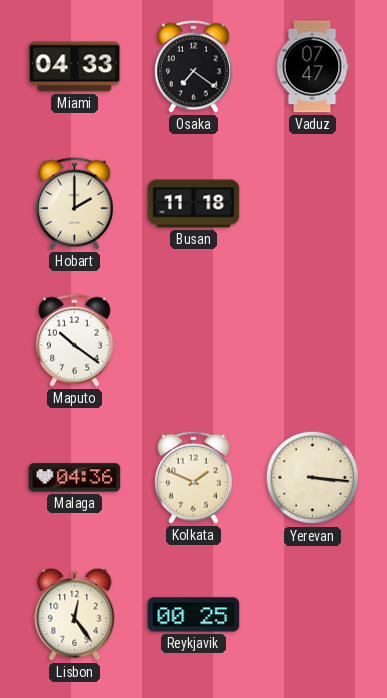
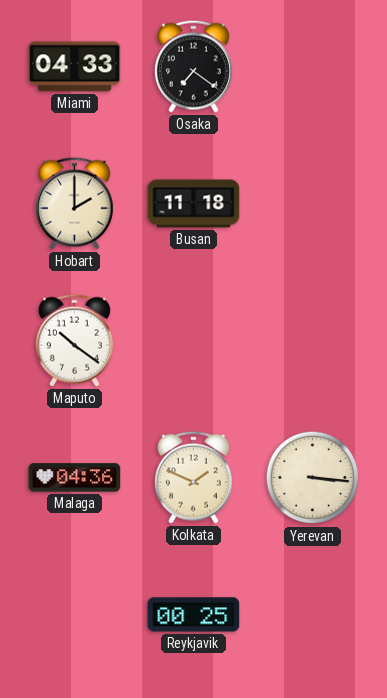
Vaduz: 07:47 -> none
Lisbon: 12:24 -> none
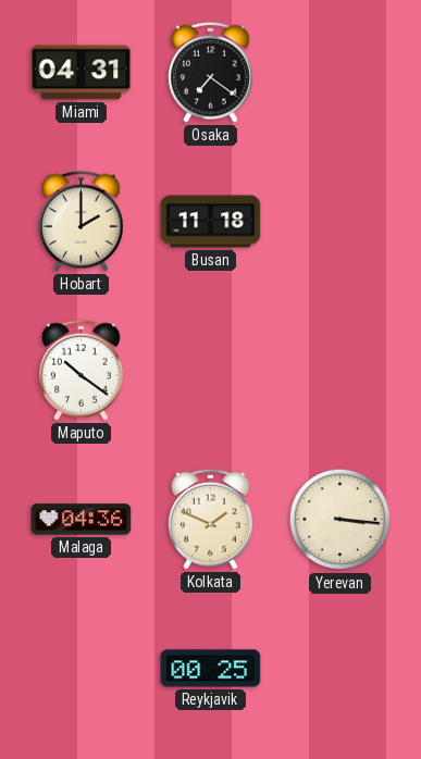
Miami: 04:33 -> 04:31
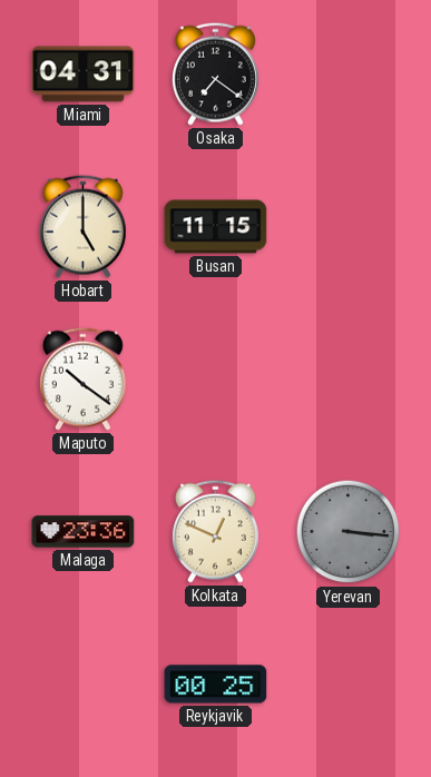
Hobart: 2:00 -> 5:00
Busan: 11:18 -> 11:15
Malaga: 04:36 -> 23:36
Kolkata: 1:49 -> 12:49
Yerevan dial: cream -> grey
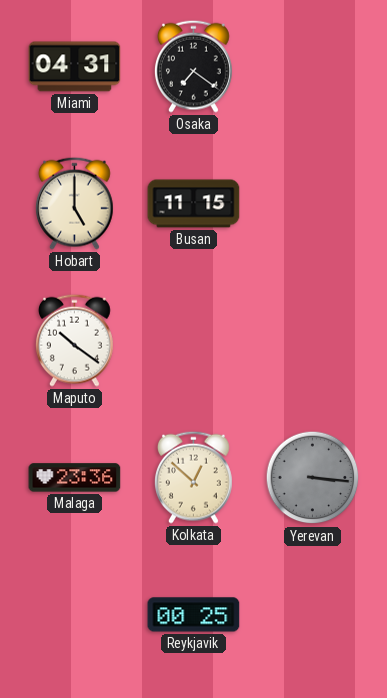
Kolkata: 12:49 -> 12:52
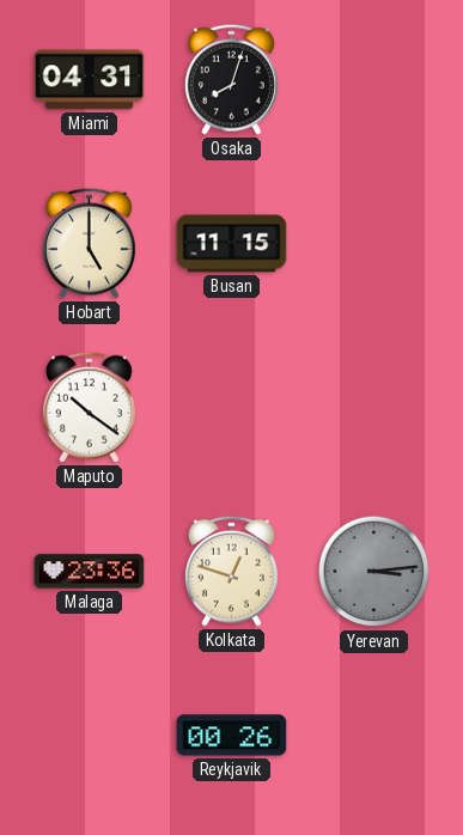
Osaka: 7:21 -> 8:03
Kolkata: 12:52 -> 12:48
Yerevan: 3:16 -> 3:14
Reykjavik: 00:25 -> 00:26
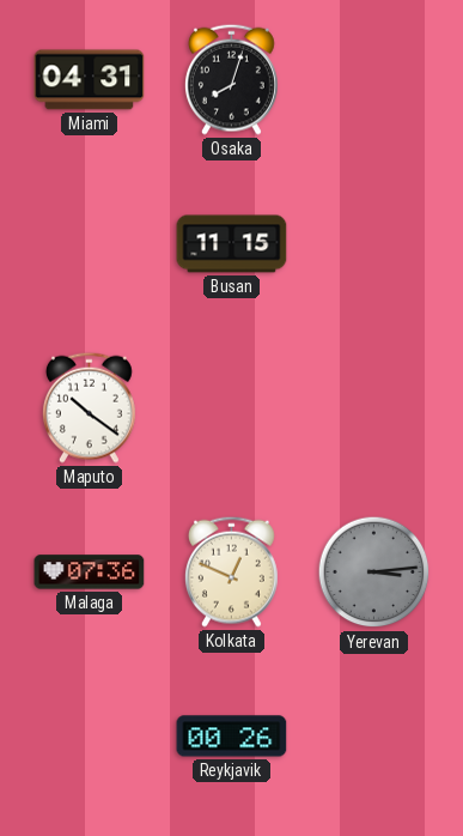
Hobart: 5:00 -> none
Malaga: 23:36 -> 07:36
Kolkata: 12:48 -> 12:49
